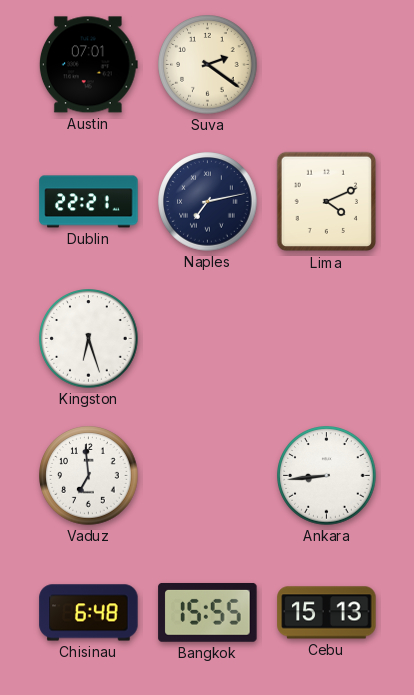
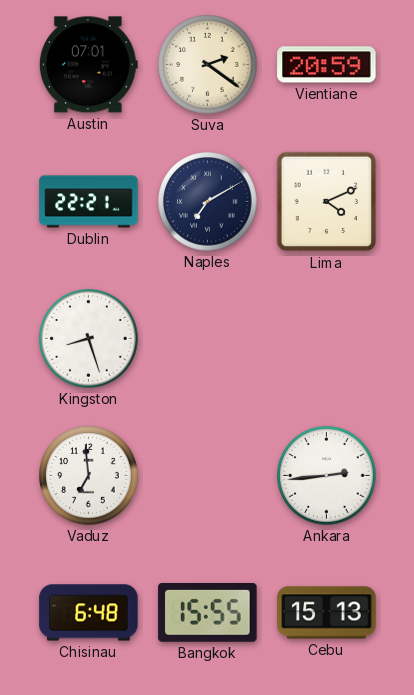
Vientiane: none -> 20:59
Naples: 7:13 -> 7:10
Kingston: 6:27 -> 8:27
Ankara: 8:44 -> 2:44
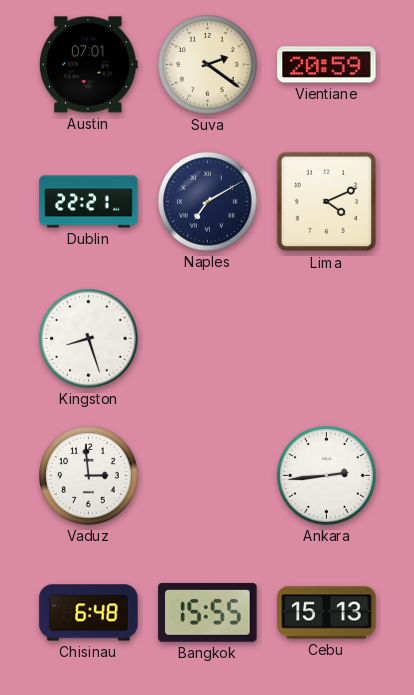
Vaduz: 6:59 -> 2:59
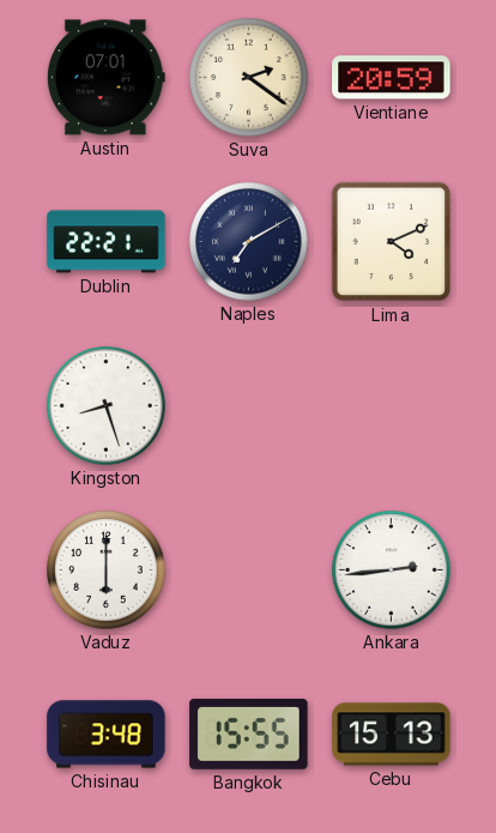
Vaduz: 2:59 -> 6:00
Chisinau: 6:48 -> 3:48
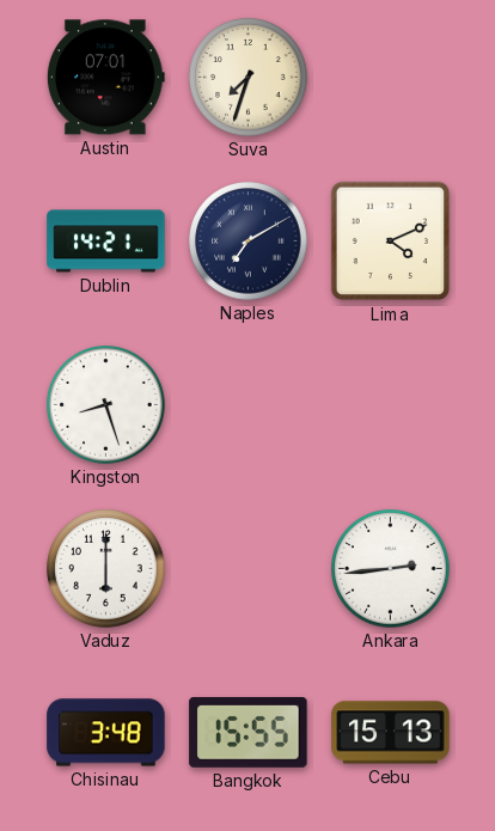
Suva: 2:21 -> 7:33
Vientiane: 20:59 -> none
Dublin: 22:21 -> 14:21
